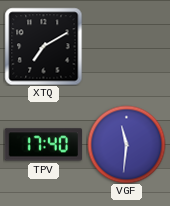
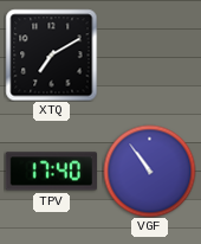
VGF: 11:31 -> 10:54
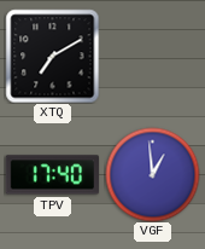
VGF: 10:54 -> 12:59
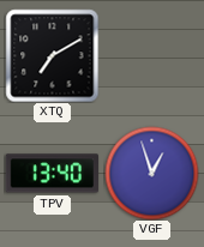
TPV: 17:40 -> 13:40
VGF: 12:59 -> 12:57
